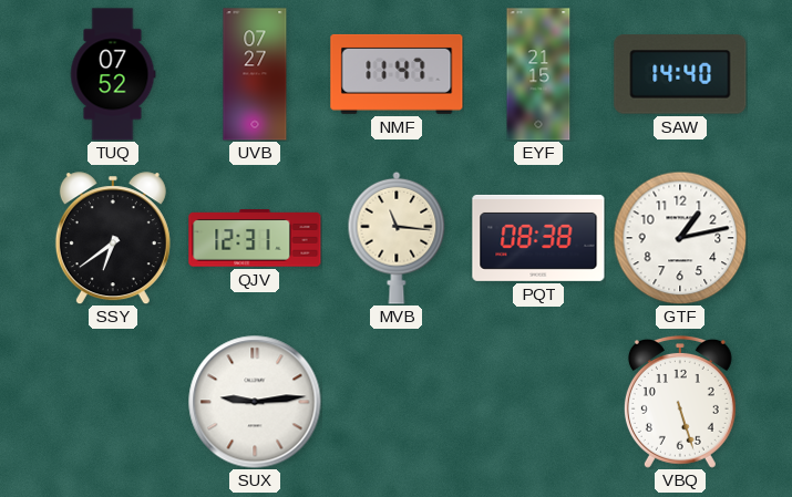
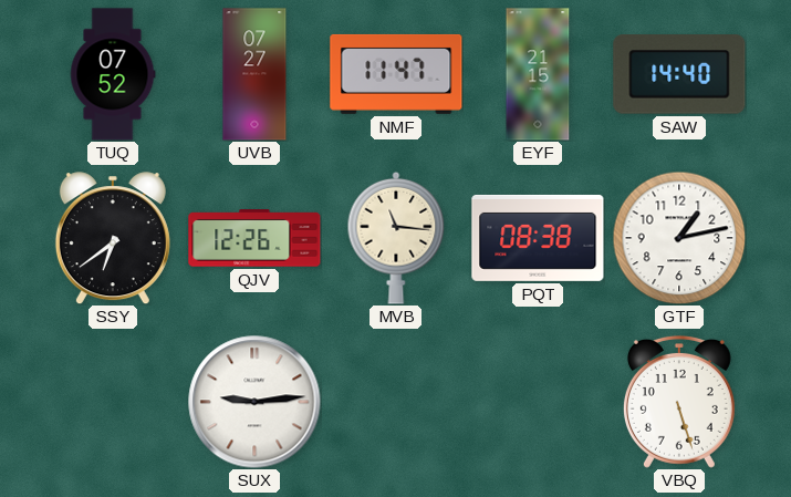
QJV: 12:31 -> 12:26
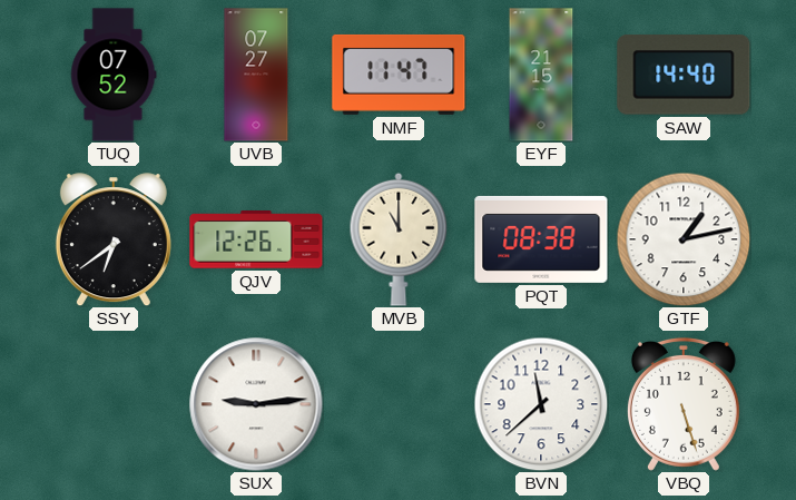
MVB: 11:16 -> 11:00
BVN: none -> 11:38
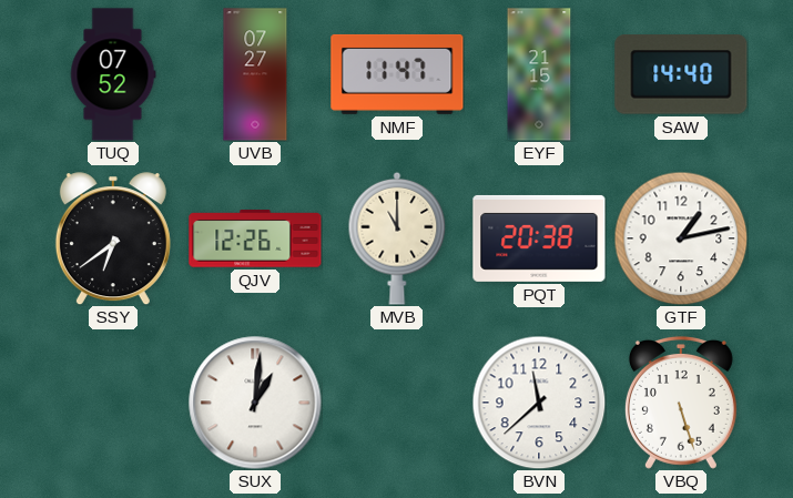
PQT: 08:38 -> 20:38
SUX: 9:14 -> 1:01
